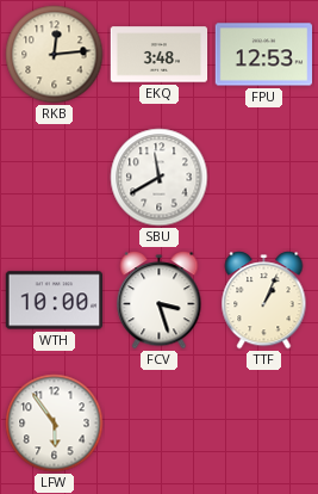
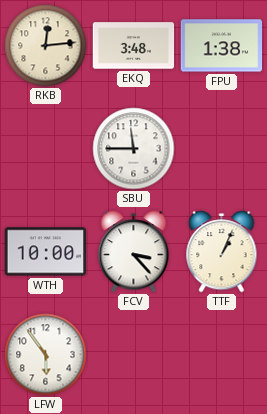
FPU: 12:53 -> 1:38
SBU: 11:40 -> 11:45
FCV: 3:27 -> 3:23
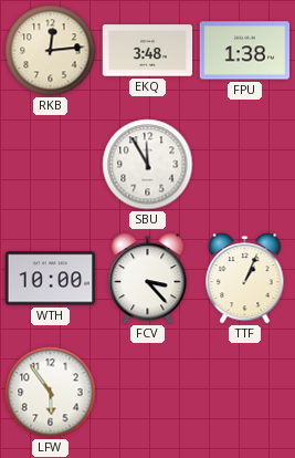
SBU: 11:45 -> 11:55
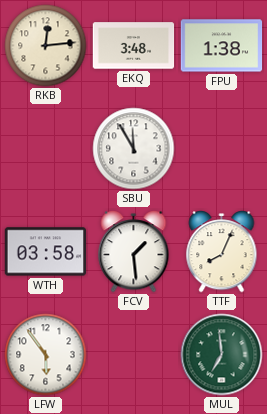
WTH: 10:00 -> 03:58
FCV: 3:23 -> 1:29
TTF: 1:04 -> 8:04
MUL: none -> 6:59
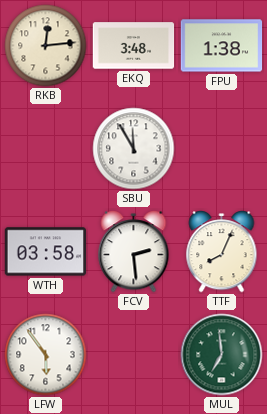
FCV: 1:29 -> 2:29
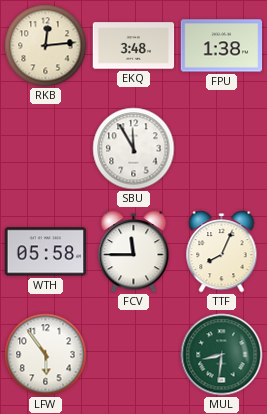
WTH: 03:58 -> 05:58
FCV: 2:29 -> 11:45
MUL: 6:59 -> 8:31
